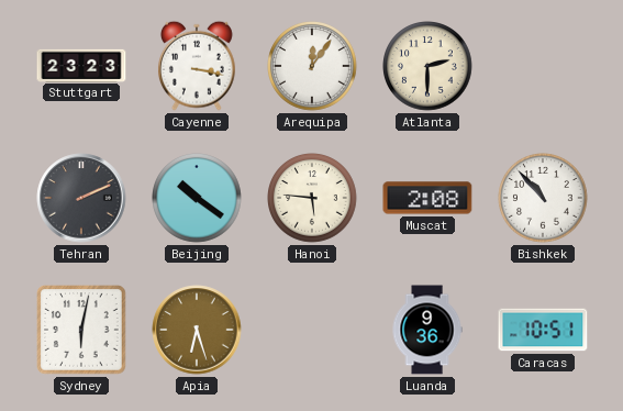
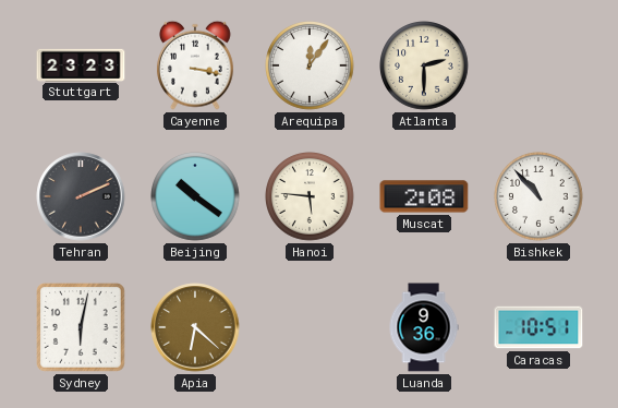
Apia: 6:27 -> 6:22
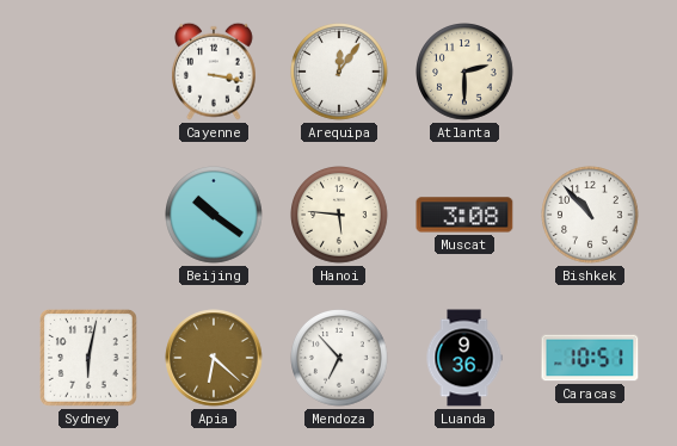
Stuttgart: 23:23 -> none
Tehran: 2:11 -> none
Muscat: 2:08 -> 3:08
Mendoza: none -> 6:53
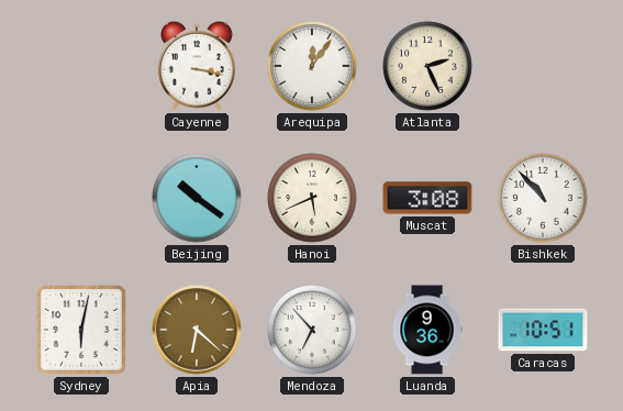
Atlanta: 2:30 -> 2:26
Hanoi: 5:46 -> 5:41
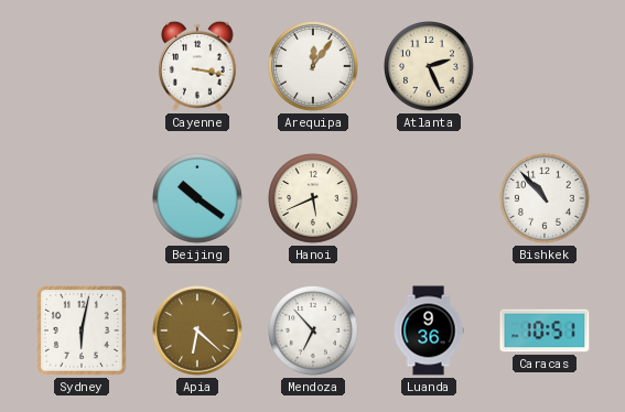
Muscat: 3:08 -> none
